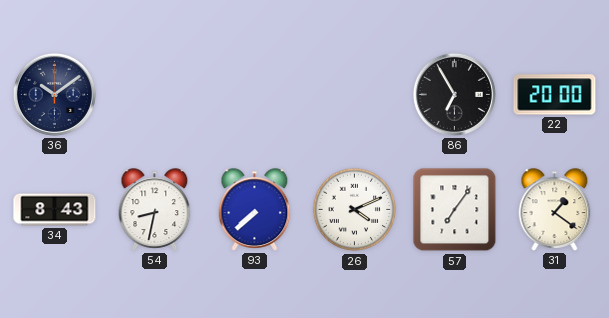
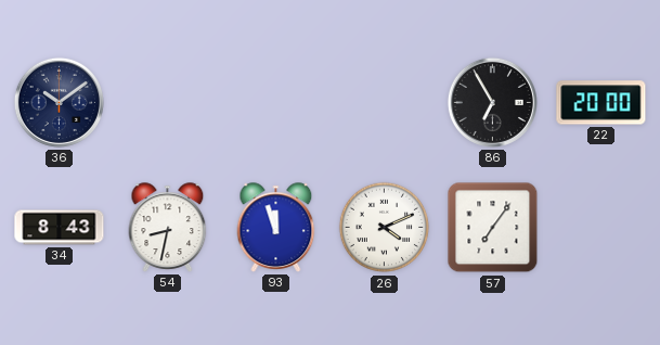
93: 7:38 -> 11:57
31: 1:21 -> none
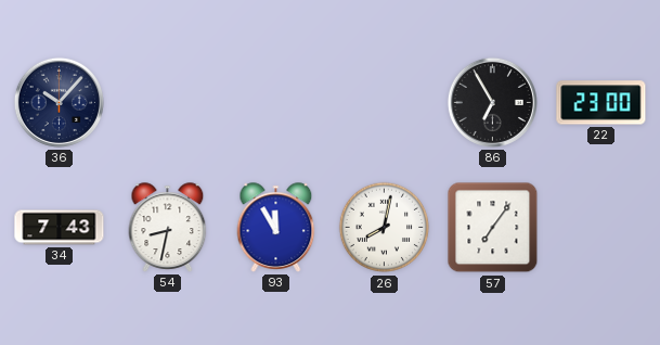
36: 10:09 -> 10:07
22: 20:00 -> 23:00
34: 8:43 -> 7:43
93: 11:57 -> 11:55
26: 4:11 -> 8:02
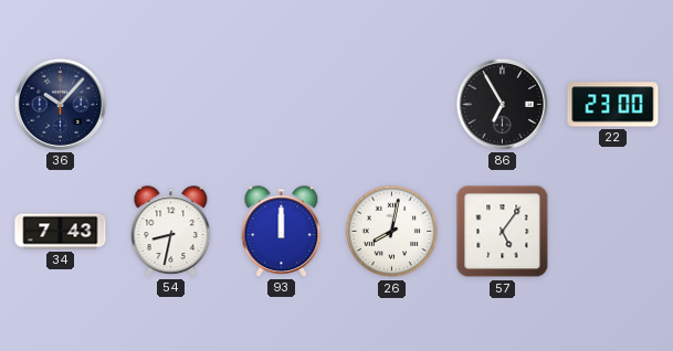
93: 11:55 -> 12:00
57: 7:06 -> 5:06
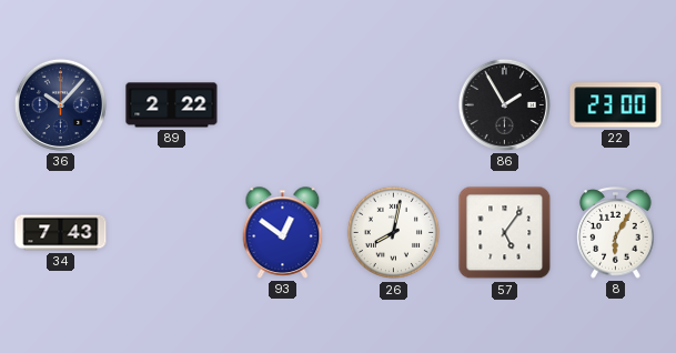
89: none -> 2:22
86: 6:55 -> 1:55
54: 8:32 -> none
93: 12:00 -> 12:51
8: none -> 6:05
